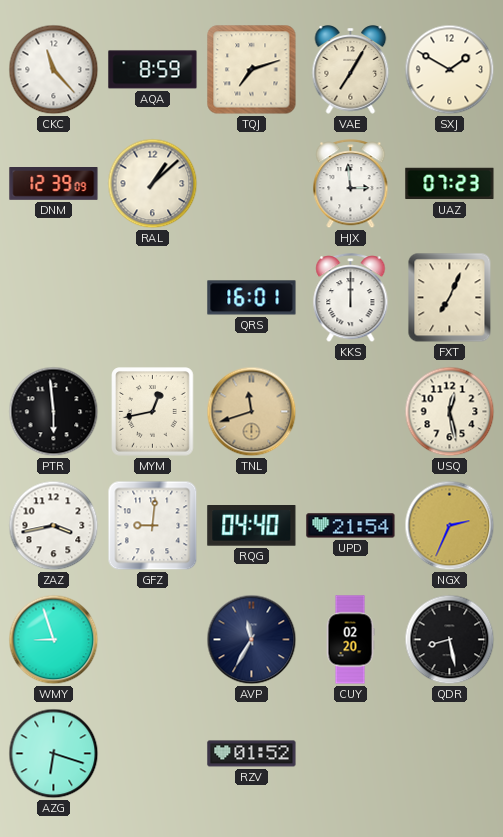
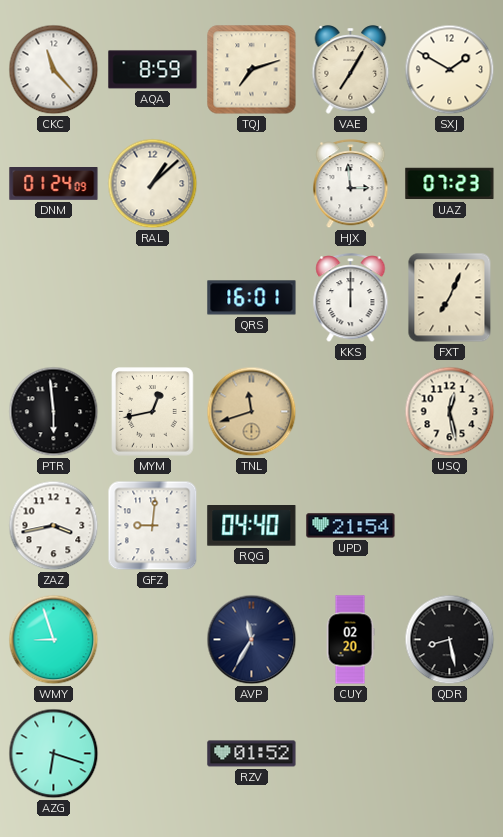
DNM: 12:39 -> 01:24
NGX: 2:34 -> none
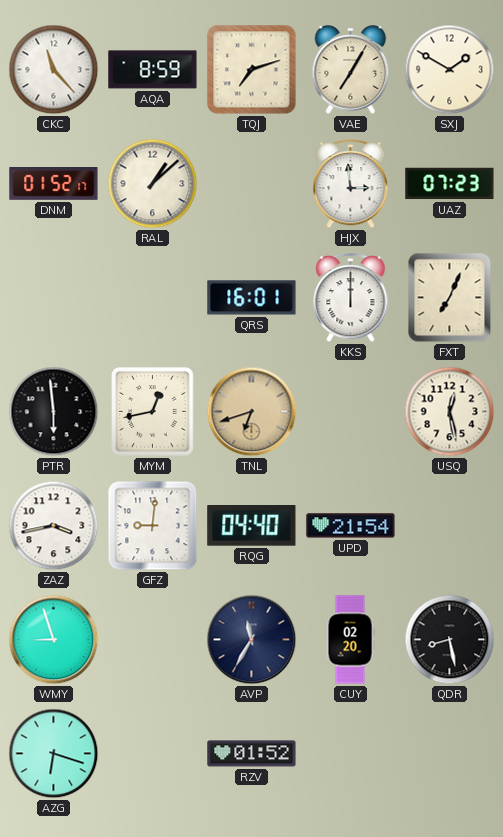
DNM: 01:24 -> 01:52
TNL: 11:42 -> 6:42
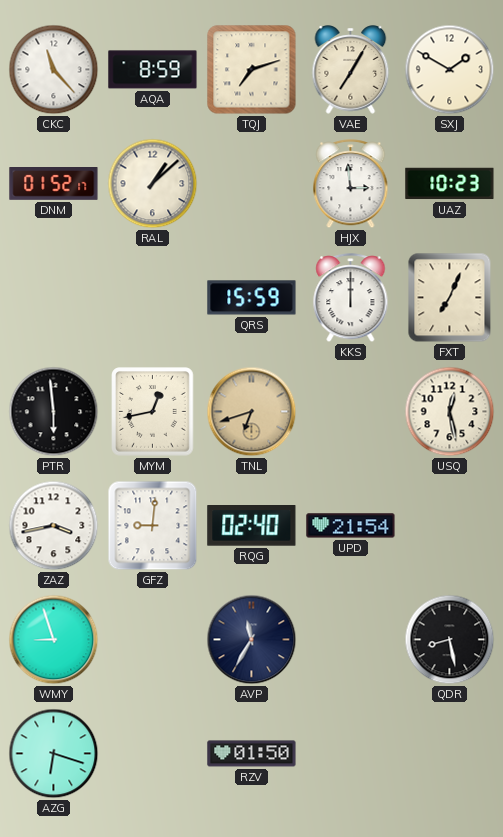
UAZ: 07:23 -> 10:23
QRS: 16:01 -> 15:59
RQG: 04:40 -> 02:40
CUY: 02:20 -> none
RZV: 01:52 -> 01:50
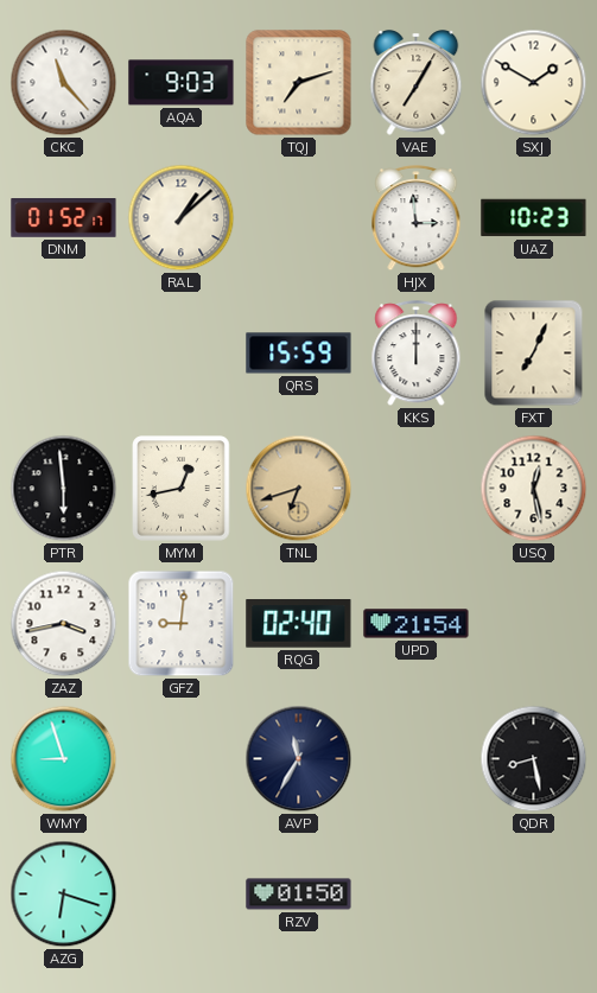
AQA: 8:59 -> 9:03
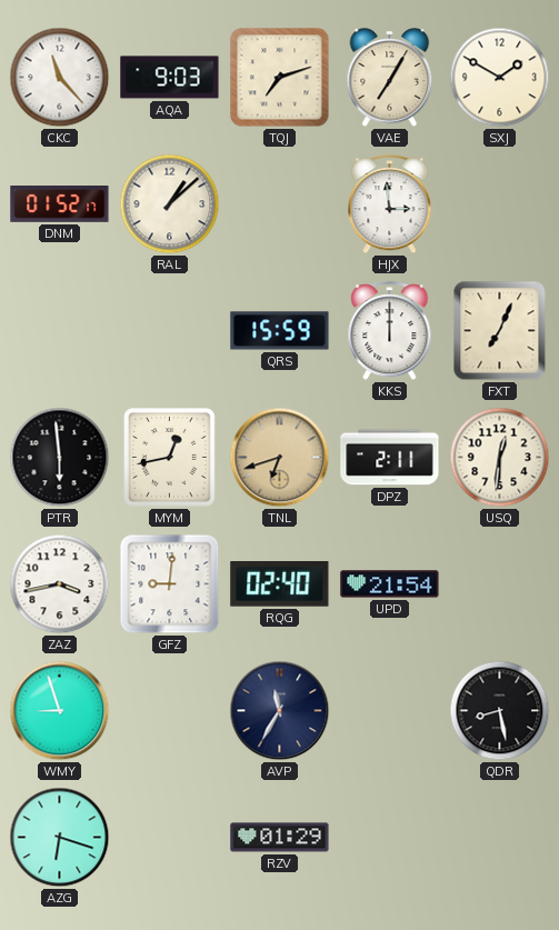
UAZ: 10:23 -> none
DPZ: none -> 2:11
USQ: 12:28 -> 12:31
RZV: 01:50 -> 01:29
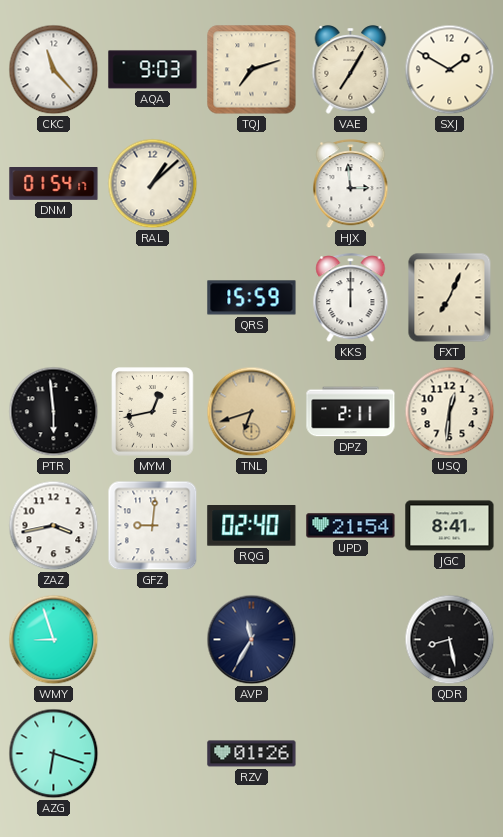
DNM: 01:52 -> 01:54
JGC: none -> 8:41
RZV: 01:29 -> 01:26
